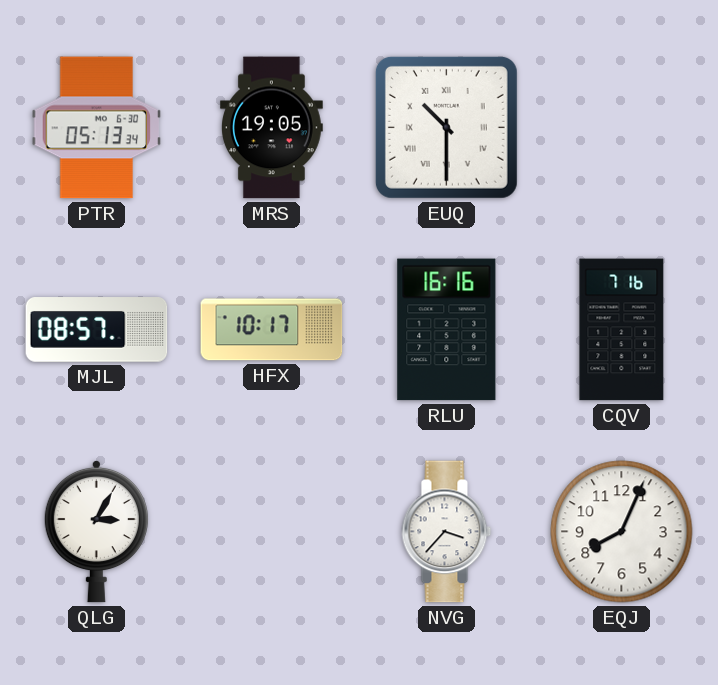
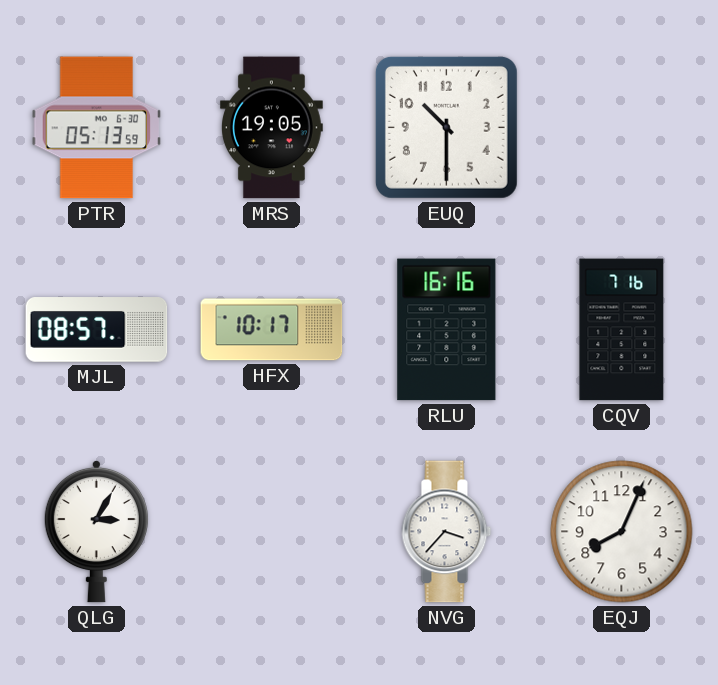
PTR: 05:13:34 -> 05:13:59
EUQ numerals: Roman -> Arabic
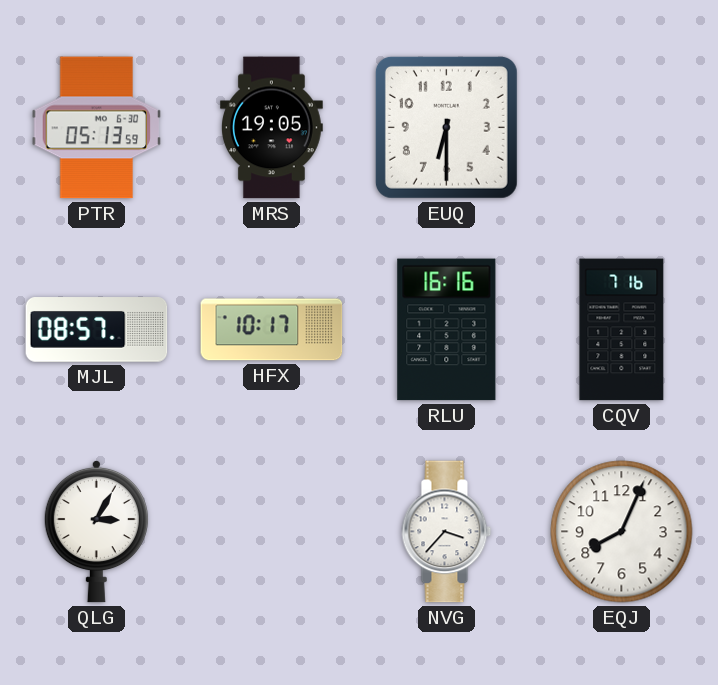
EUQ: 10:30 -> 6:30
